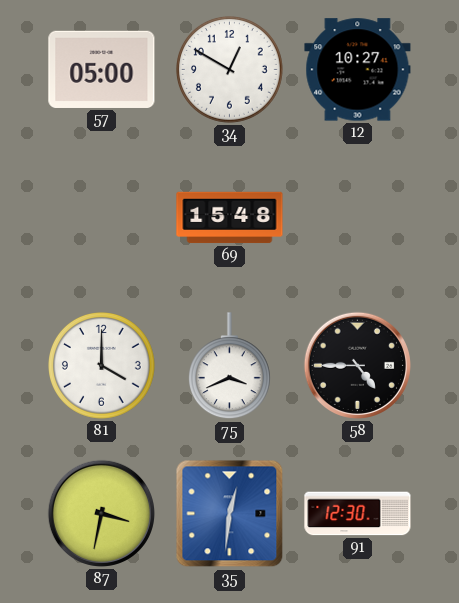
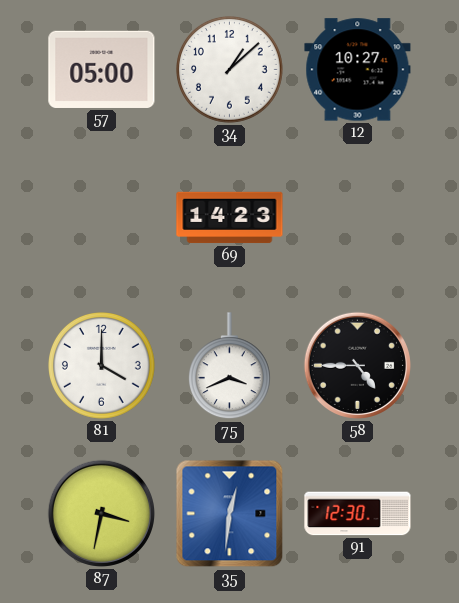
34: 12:50 -> 1:08
69: 15:48 -> 14:23
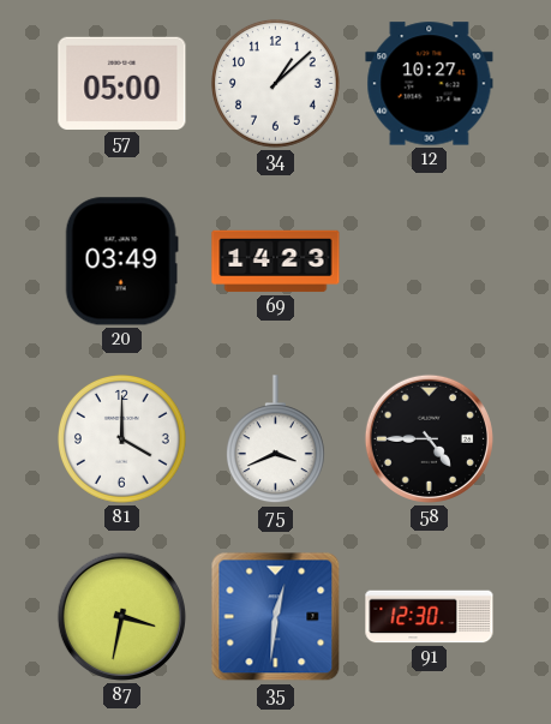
20: none -> 03:49
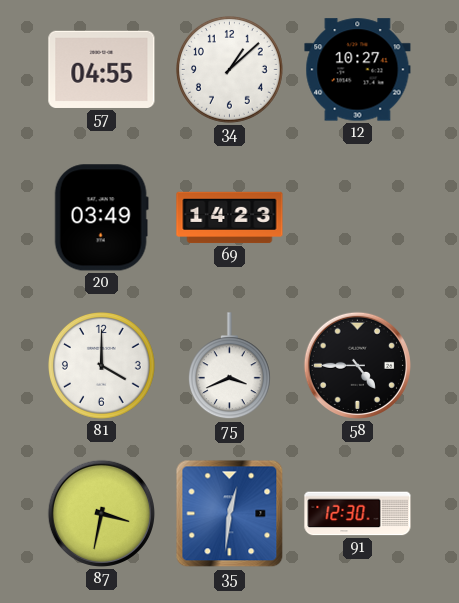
57: 05:00 -> 04:55
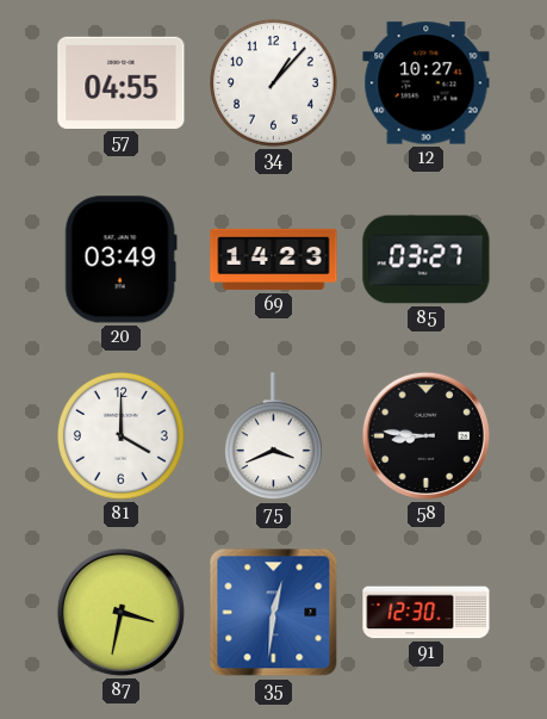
34: 1:08 -> 1:07
85: none -> 03:27
58: 4:45 -> 8:46
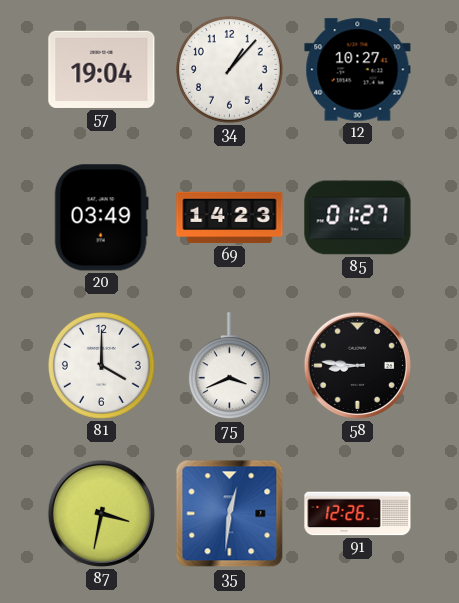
57: 04:55 -> 19:04
85: 03:27 -> 01:27
91: 12:30 -> 12:26
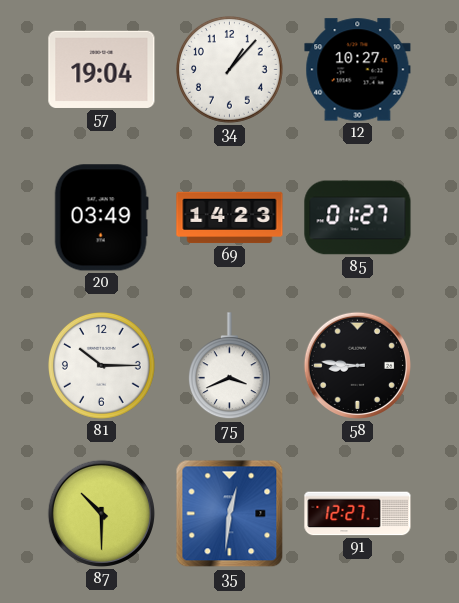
81: 4:00 -> 10:15
87: 3:32 -> 10:30
91: 12:26 -> 12:27
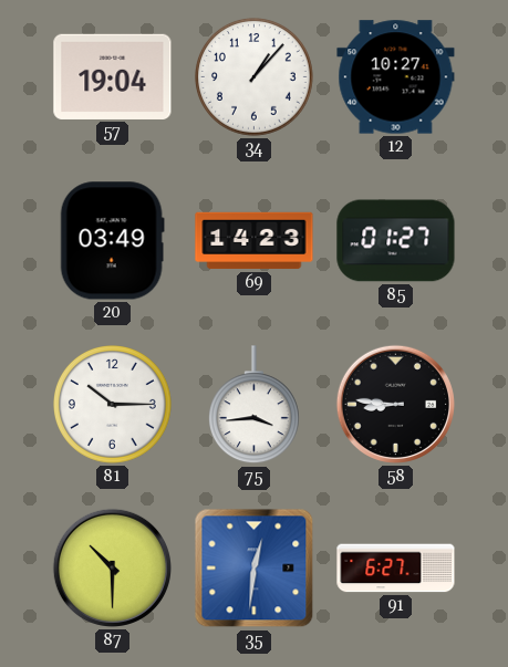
75: 3:41 -> 3:44
91: 12:27 -> 6:27
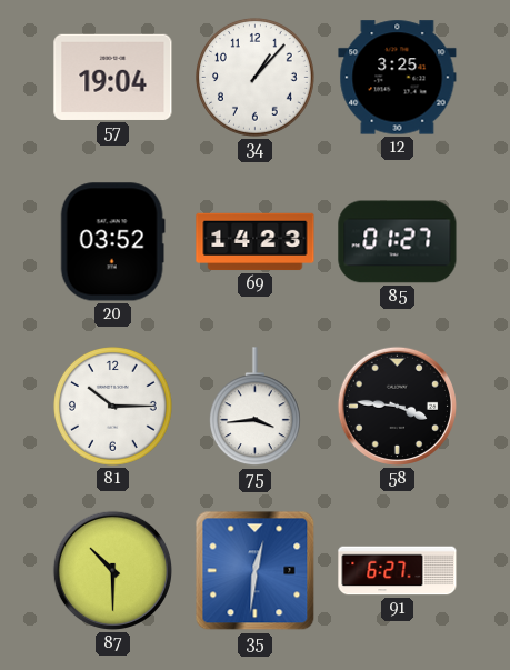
12: 10:27 -> 3:25
20: 03:49 -> 03:52
58: 8:46 -> 3:46
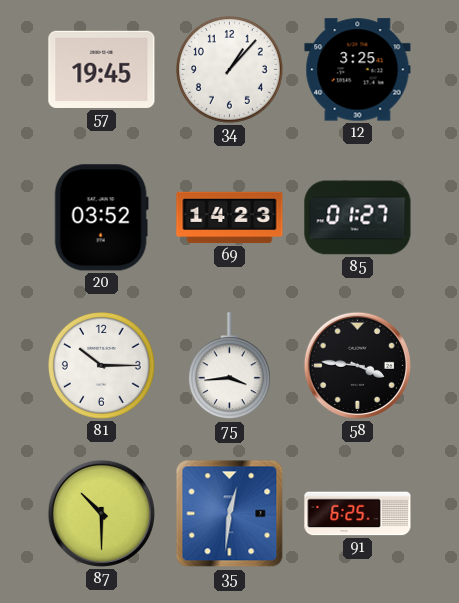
57: 19:04 -> 19:45
91: 6:27 -> 6:25
